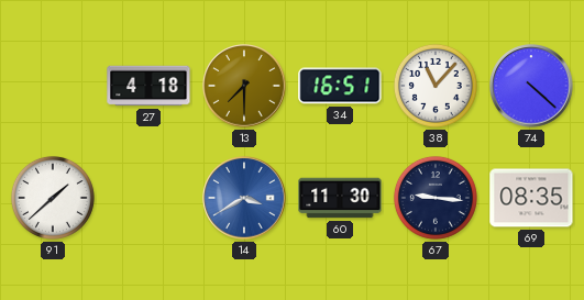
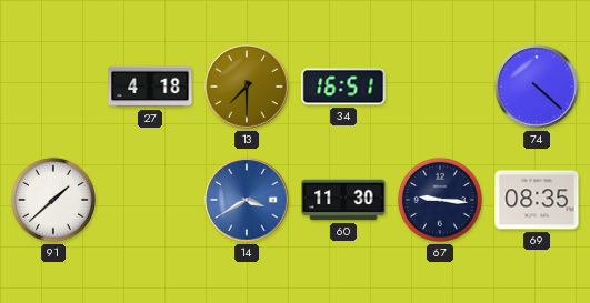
38: 11:07 -> none
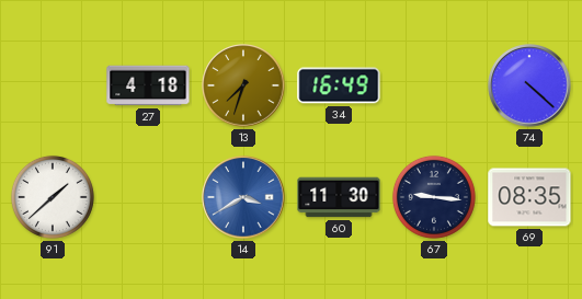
13: 7:30 -> 7:33
34: 16:51 -> 16:49
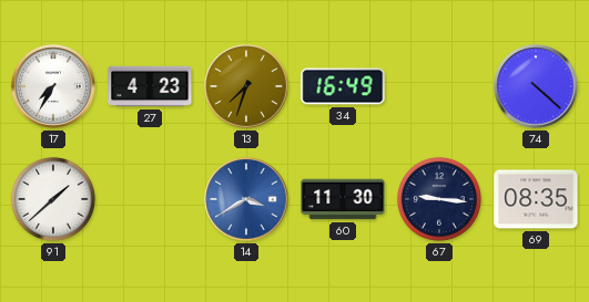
17: none -> 7:35
27: 4:18 -> 4:23
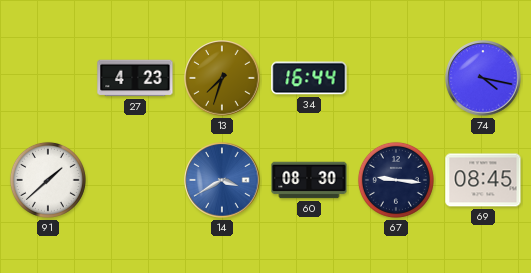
17: 7:35 -> none
34: 16:49 -> 16:44
74: 4:22 -> 4:17
60: 11:30 -> 08:30
69: 08:35 -> 08:45
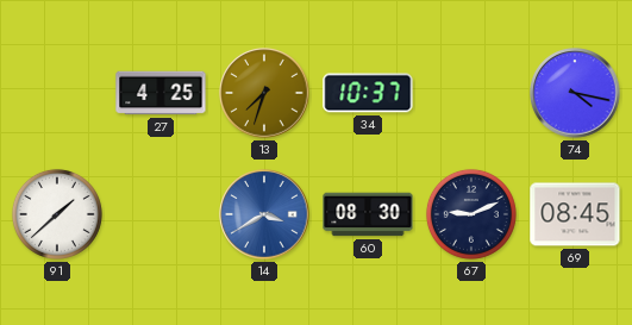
27: 4:23 -> 4:25
34: 16:44 -> 10:37
67: 9:16 -> 9:11
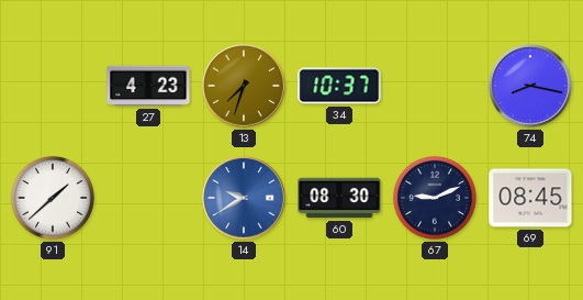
27: 4:25 -> 4:23
74: 4:17 -> 8:17
14: 3:40 -> 9:40
